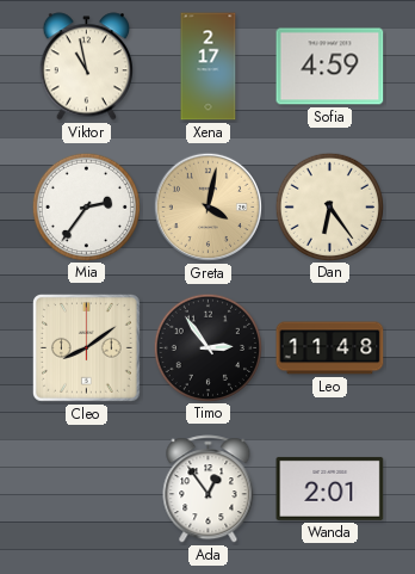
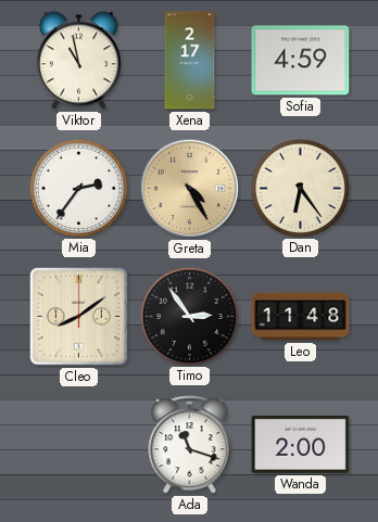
Greta: 4:02 -> 4:25
Ada: 12:54 -> 11:18
Wanda: 2:01 -> 2:00
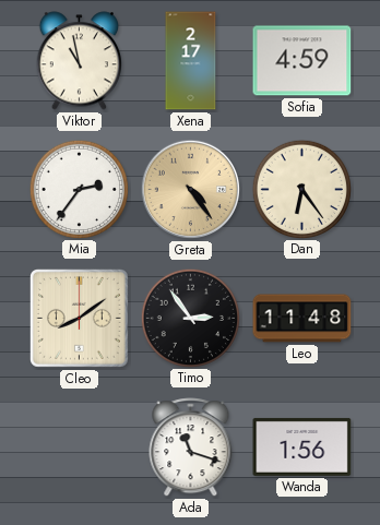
Greta: 4:25 -> 4:24
Wanda: 2:00 -> 1:56
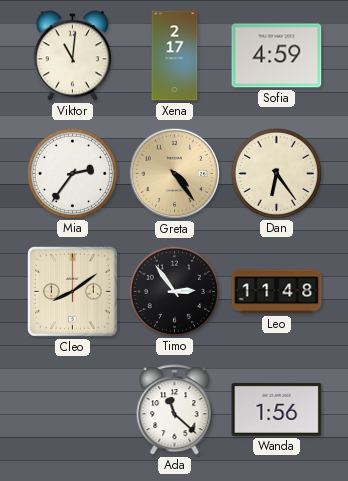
Viktor: 10:58 -> 11:01
Ada: 11:18 -> 11:22
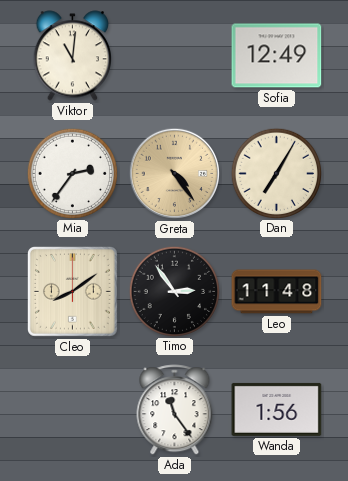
Xena: 2:17 -> none
Sofia: 4:59 -> 12:49
Dan: 6:24 -> 7:05
Ada: 11:22 -> 11:24
